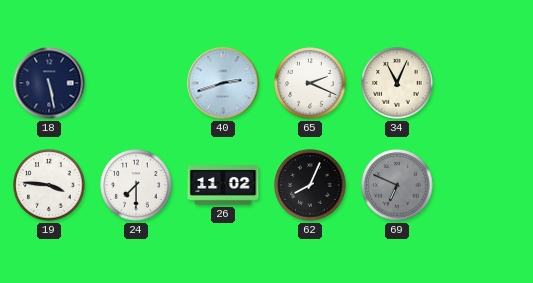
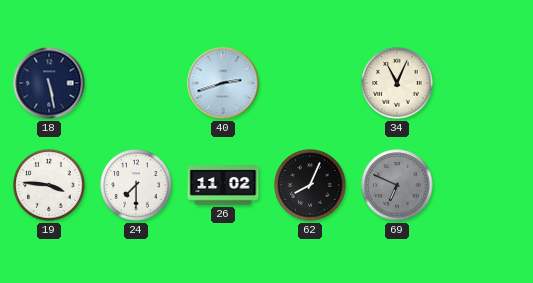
65: 2:19 -> none
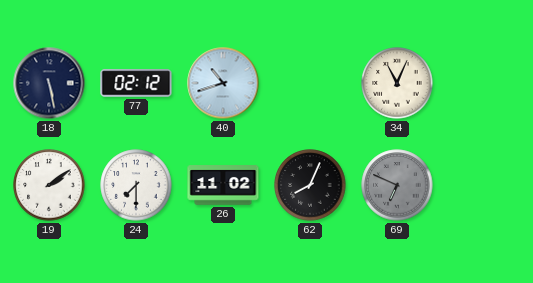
77: none -> 02:12
40: 2:42 -> 10:42
19: 3:46 -> 2:09
